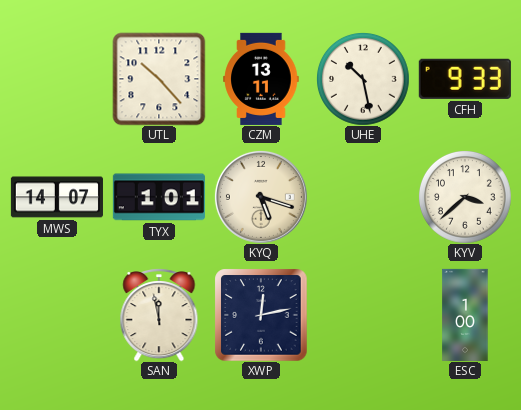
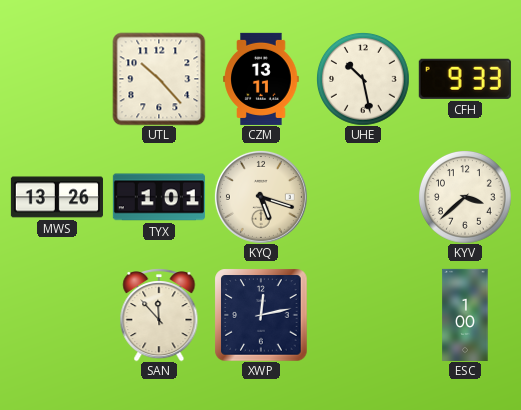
MWS: 14:07 -> 13:26
SAN: 11:58 -> 11:53
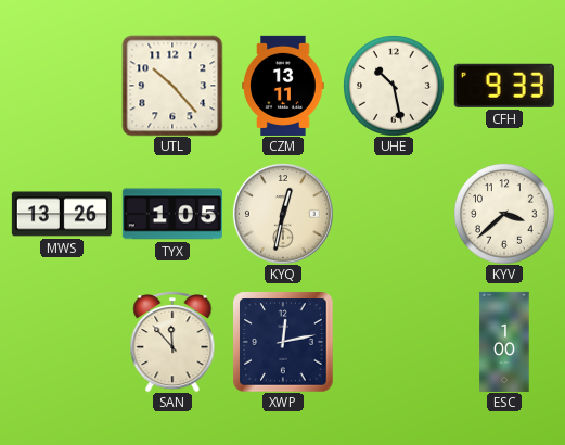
TYX: 1:01 -> 1:05
KYQ: 5:18 -> 12:32
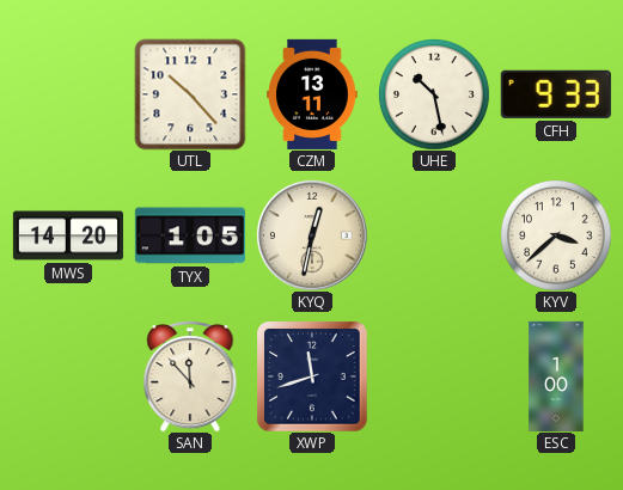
MWS: 13:26 -> 14:20
XWP: 12:13 -> 11:42
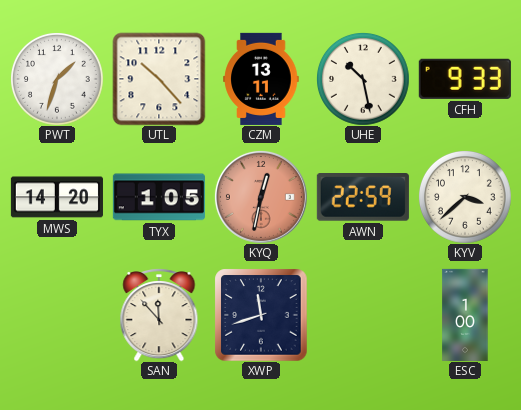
PWT: none -> 1:33
KYQ dial: cream -> salmon
AWN: none -> 22:59
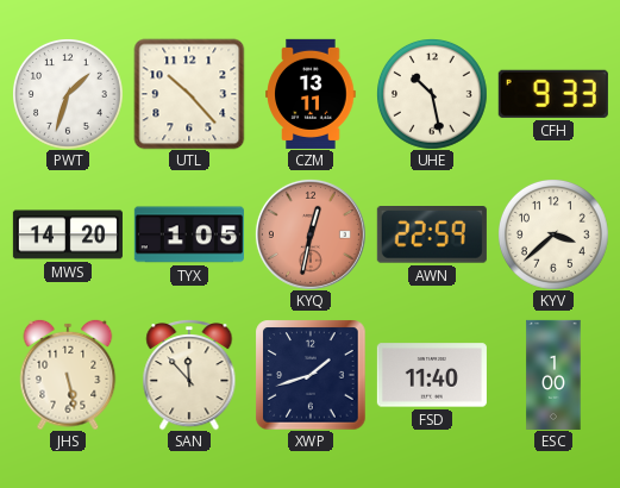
JHS: none -> 5:28
XWP: 11:42 -> 1:42
FSD: none -> 11:40
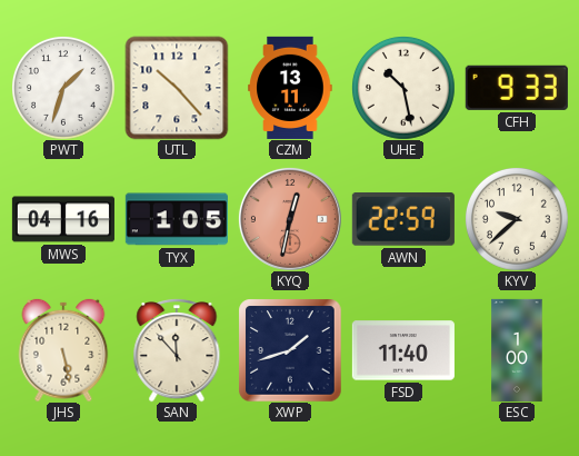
MWS: 14:20 -> 04:16
KYV: 3:38 -> 9:38
